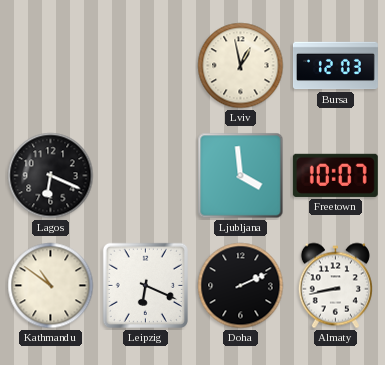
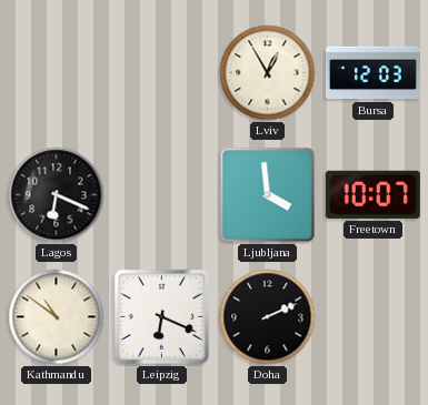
Lviv: 12:58 -> 12:55
Almaty: 8:43 -> none
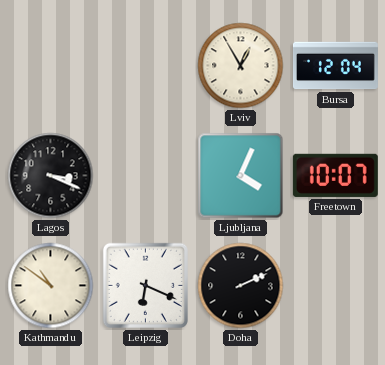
Bursa: 12:03 -> 12:04
Lagos: 6:19 -> 3:19
Ljubljana: 3:59 -> 4:04
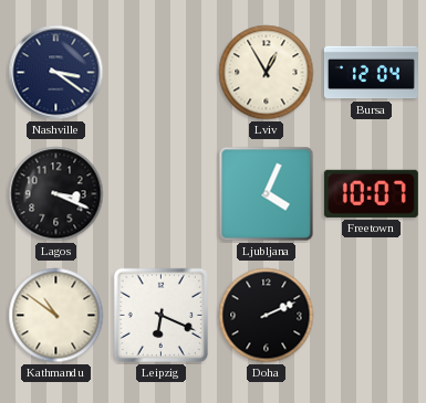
Nashville: none -> 3:21
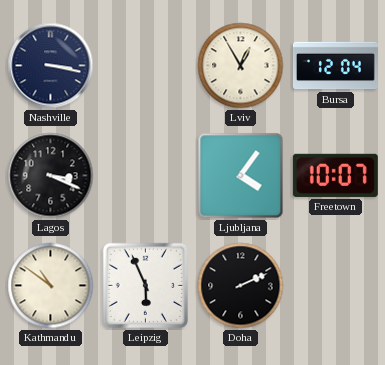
Nashville: 3:21 -> 3:17
Ljubljana: 4:04 -> 4:06
Leipzig: 6:19 -> 5:56
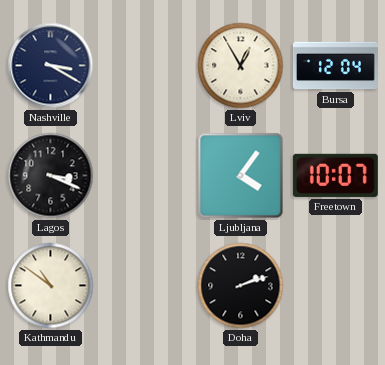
Nashville: 3:17 -> 3:20
Leipzig: 5:56 -> none
Doha: 2:11 -> 2:12
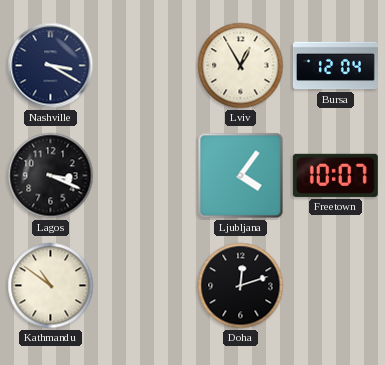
Doha: 2:12 -> 12:12
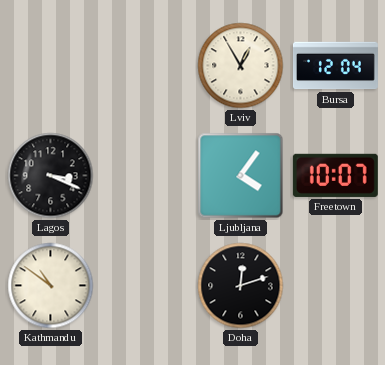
Nashville: 3:20 -> none
